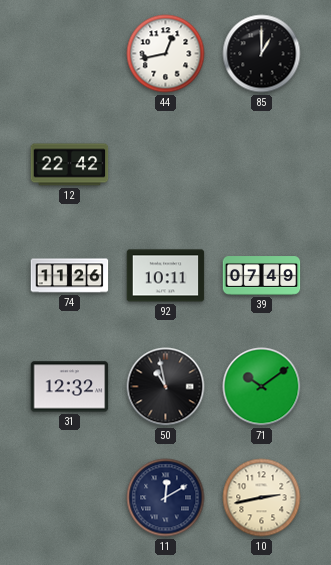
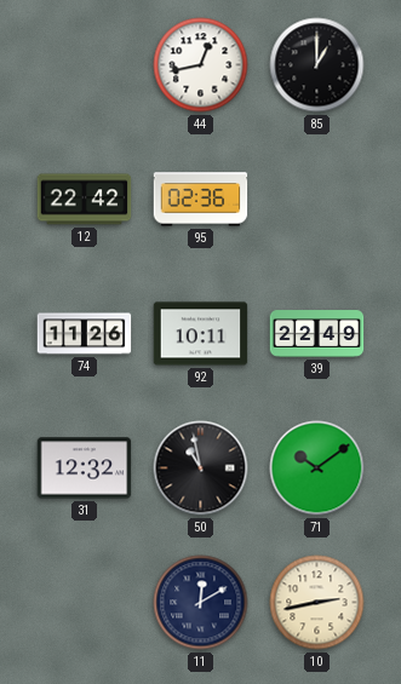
95: none -> 02:36
39: 07:49 -> 22:49
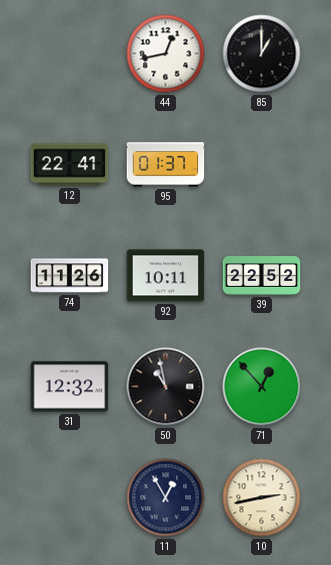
12: 22:42 -> 22:41
95: 02:36 -> 01:37
39: 22:49 -> 22:52
71: 10:09 -> 12:53
11: 12:10 -> 12:55
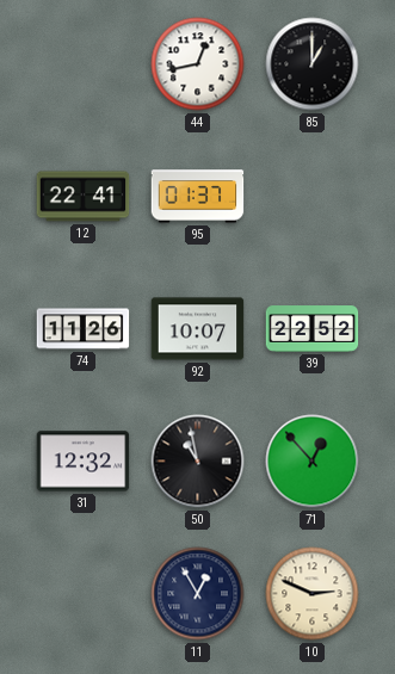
92: 10:11 -> 10:07
10: 2:43 -> 2:49
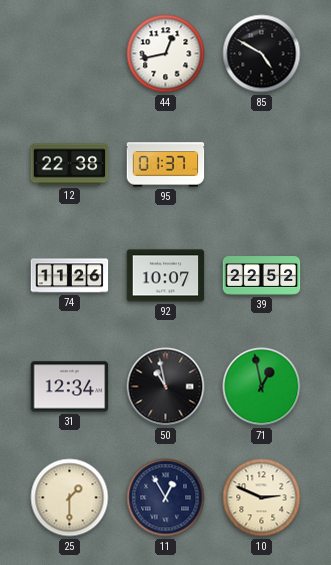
85: 1:00 -> 4:50
12: 22:41 -> 22:38
31: 12:32 -> 12:34
71: 12:53 -> 12:58
25: none -> 1:30
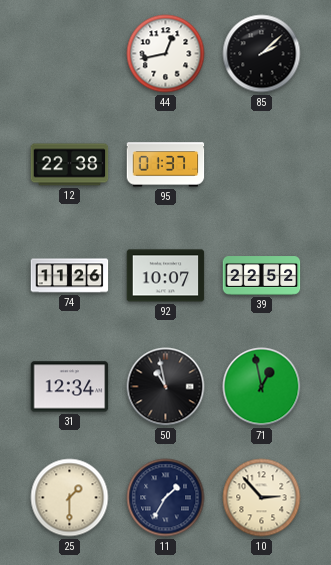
85: 4:50 -> 2:08
11: 12:55 -> 1:35
10: 2:49 -> 2:53
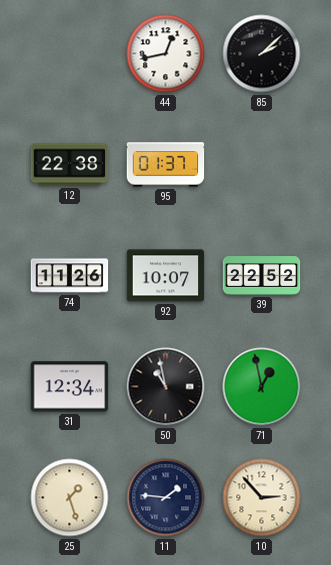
25: 1:30 -> 1:27
11: 1:35 -> 1:46
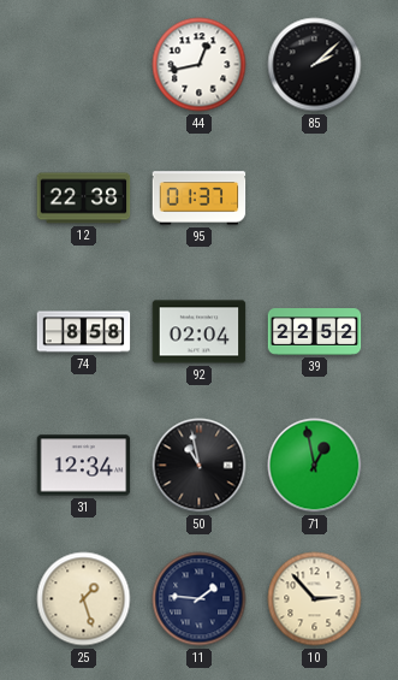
74: 11:26 -> 8:58
92: 10:07 -> 02:04
